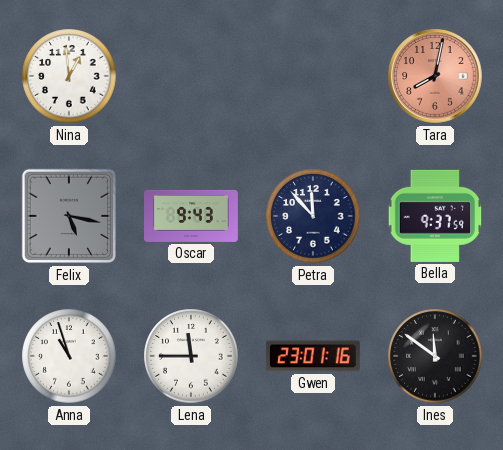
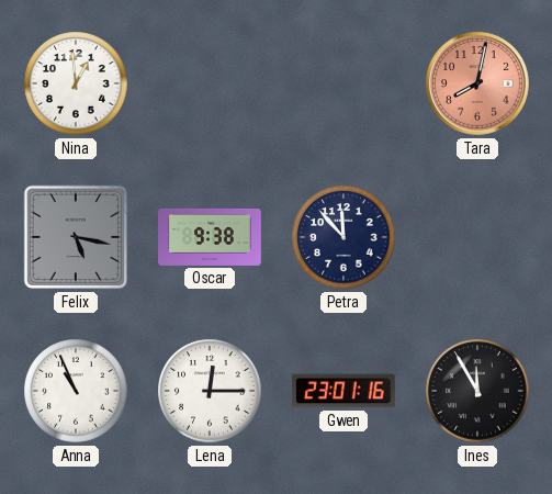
Oscar: 9:43 -> 9:38
Bella: 9:37 -> none
Anna: 10:57 -> 10:56
Lena: 11:45 -> 12:15
Ines: 11:51 -> 11:55
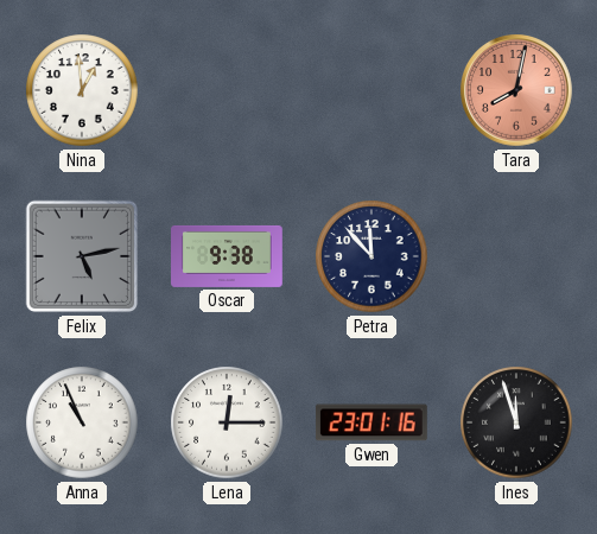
Felix: 5:17 -> 5:13
Ines: 11:55 -> 11:57
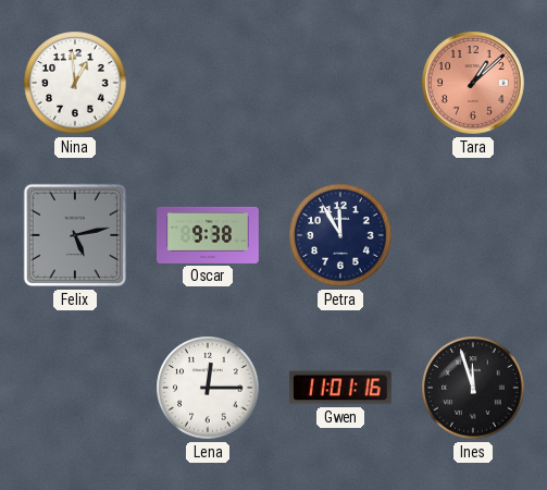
Tara: 8:02 -> 1:08
Petra: 11:53 -> 11:55
Anna: 10:56 -> none
Gwen: 23:01 -> 11:01
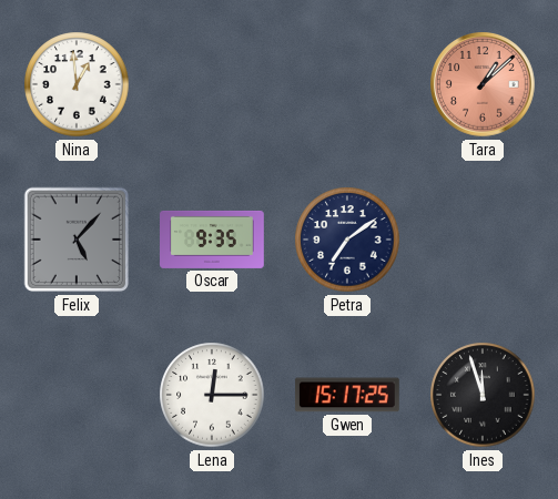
Felix: 5:13 -> 5:07
Oscar: 9:38 -> 9:35
Petra: 11:55 -> 7:09
Gwen: 11:01 -> 15:17
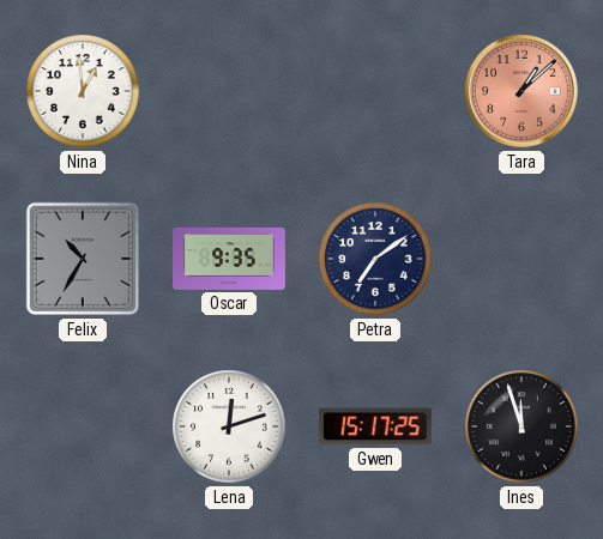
Felix: 5:07 -> 10:35
Lena: 12:15 -> 12:12
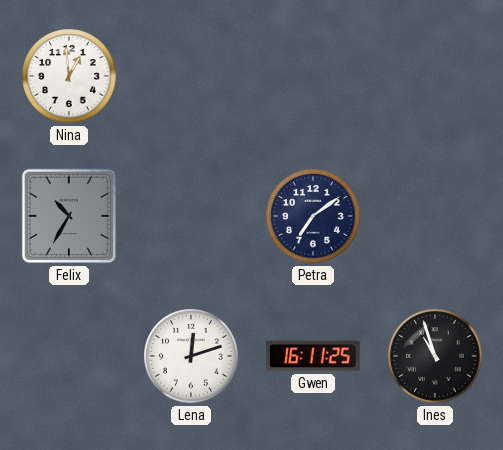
Tara: 1:08 -> none
Oscar: 9:35 -> none
Gwen: 15:17 -> 16:11
Ines: 11:57 -> 10:57
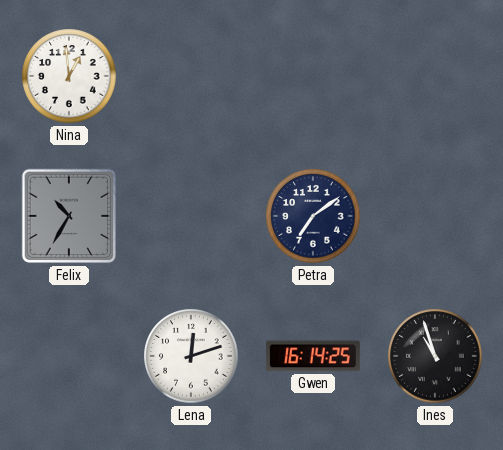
Gwen: 16:11 -> 16:14
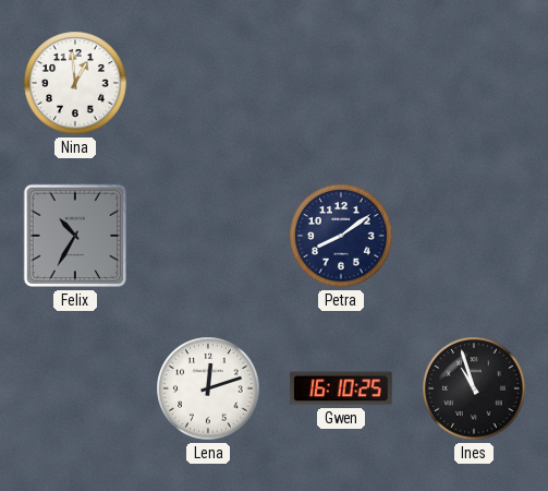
Petra: 7:09 -> 8:09
Gwen: 16:14 -> 16:10
